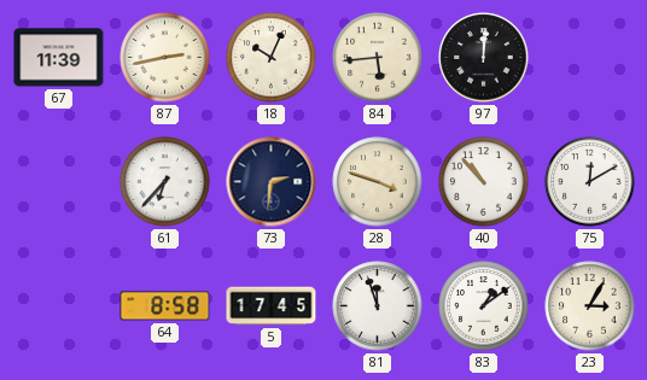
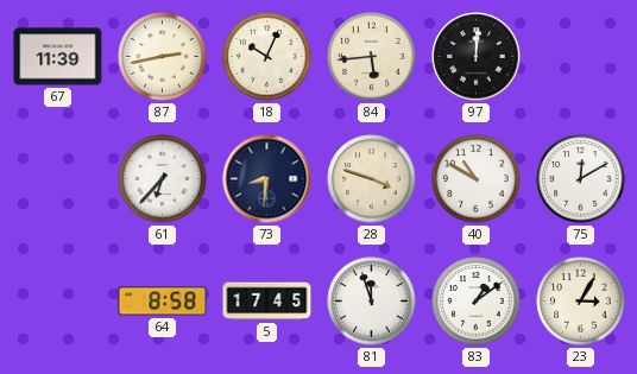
73: 2:31 -> 8:31
40: 10:53 -> 10:50
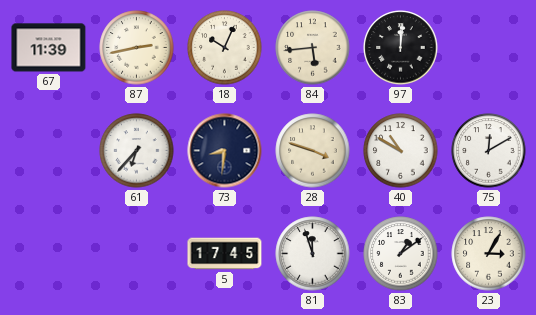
64: 8:58 -> none
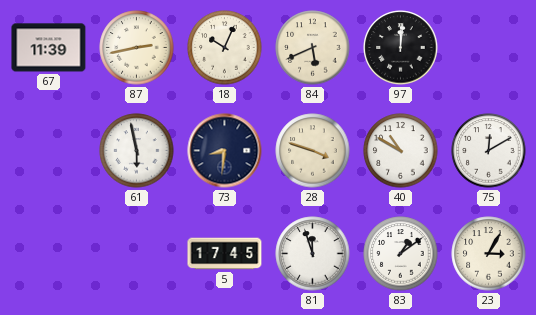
84: 5:44 -> 5:41
61: 6:37 -> 5:58
